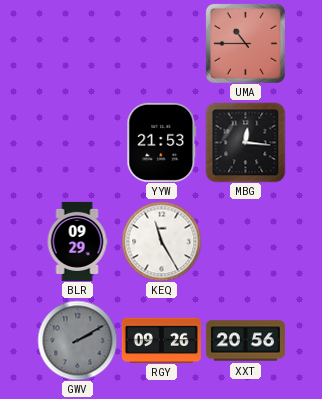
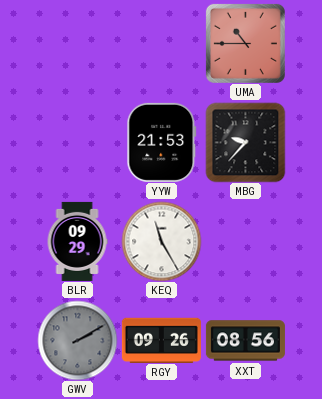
MBG: 12:16 -> 9:37
XXT: 20:56 -> 08:56
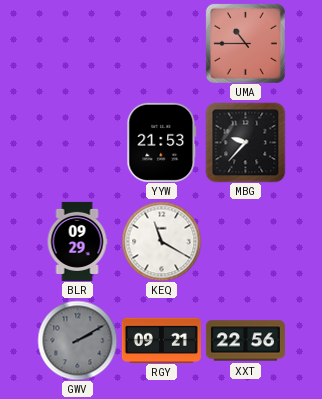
KEQ: 11:25 -> 11:20
RGY: 09:26 -> 09:21
XXT: 08:56 -> 22:56
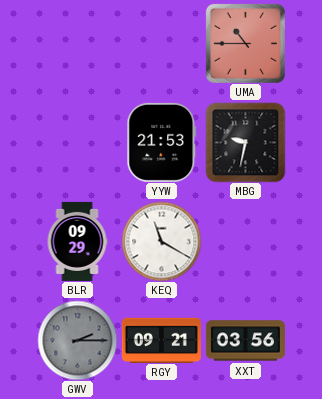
MBG: 9:37 -> 9:32
GWV: 2:10 -> 2:15
XXT: 22:56 -> 03:56
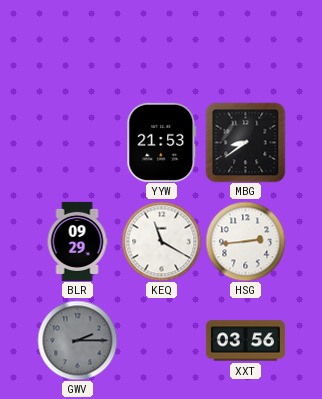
UMA: 10:45 -> none
MBG: 9:32 -> 8:39
HSG: none -> 2:44
RGY: 09:21 -> none
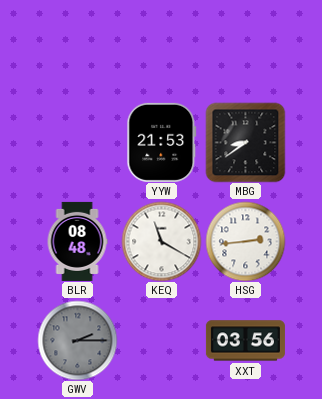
BLR: 09:29 -> 08:48
